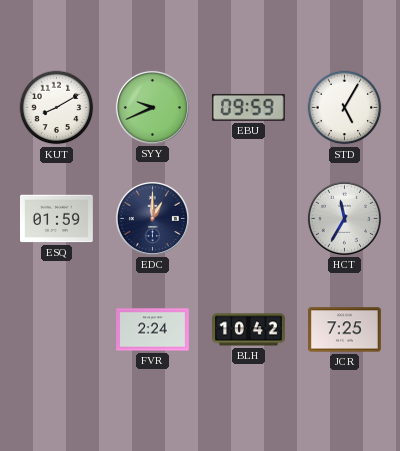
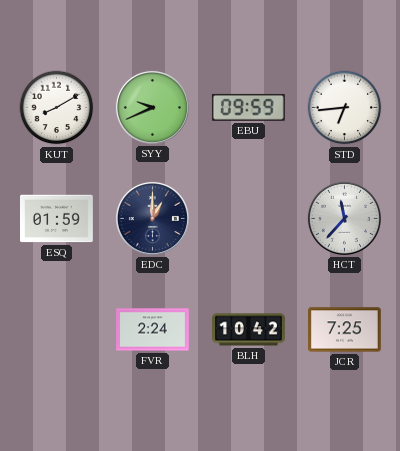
STD: 5:05 -> 6:44
HCT: 11:35 -> 11:37
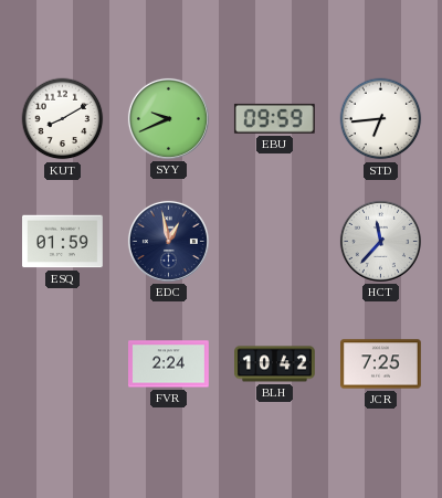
EDC: 1:00 -> 12:58
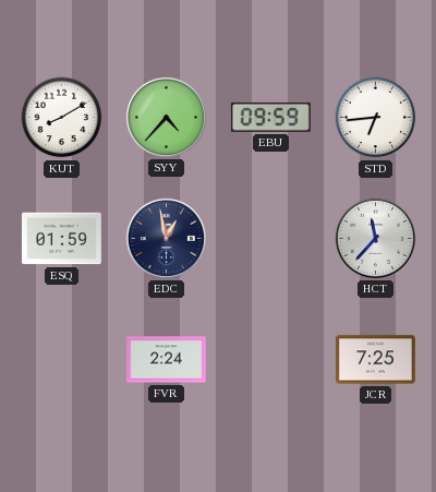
SYY: 9:41 -> 4:37
BLH: 10:42 -> none
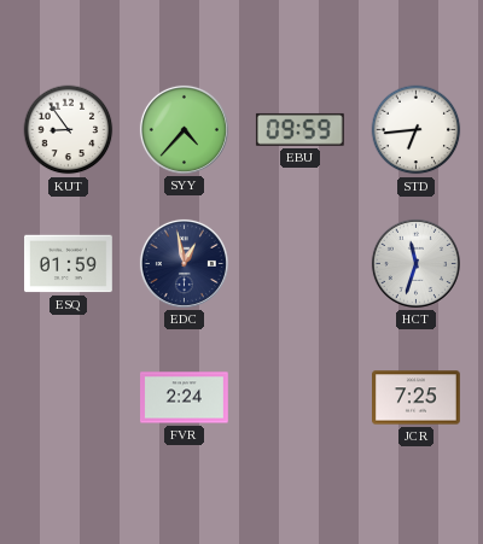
KUT: 8:10 -> 8:54
HCT: 11:37 -> 11:33
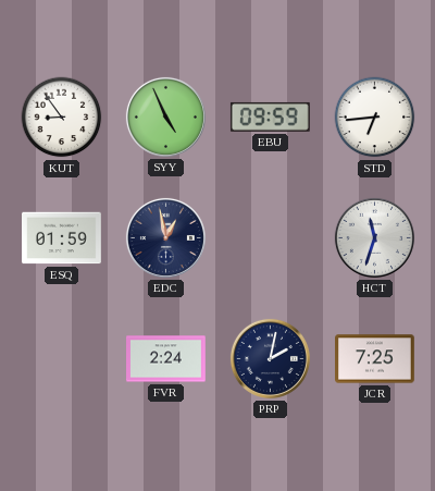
SYY: 4:37 -> 4:56
PRP: none -> 2:02
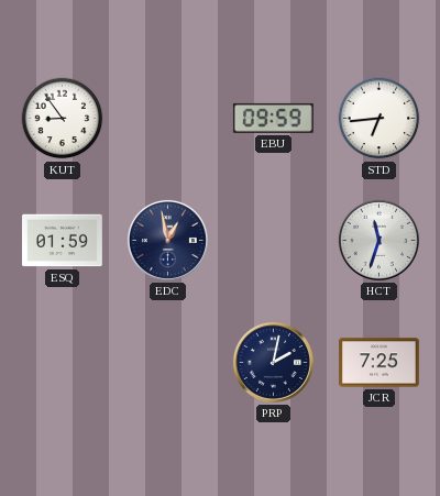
SYY: 4:56 -> none
FVR: 2:24 -> none
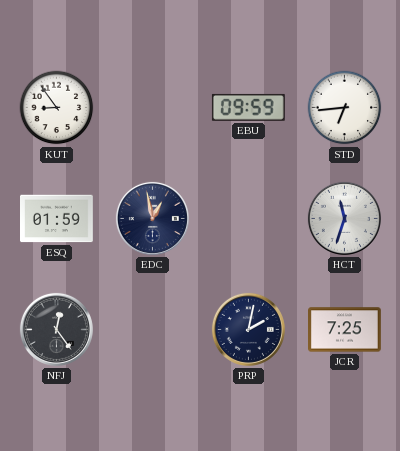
NFJ: none -> 12:24
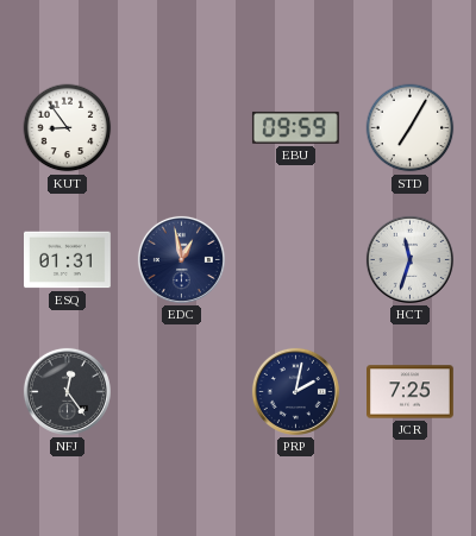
STD: 6:44 -> 7:05
ESQ: 01:59 -> 01:31
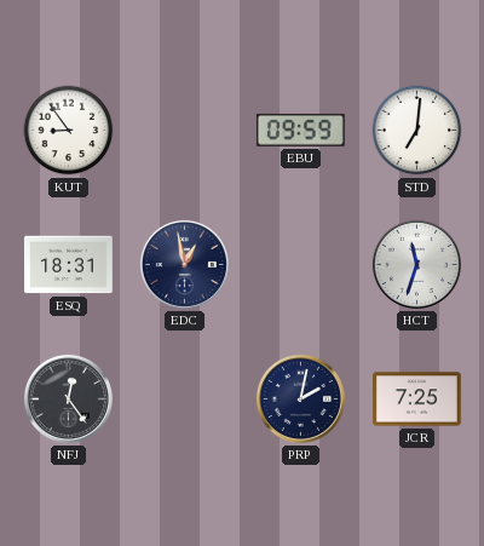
STD: 7:05 -> 7:01
ESQ: 01:31 -> 18:31
